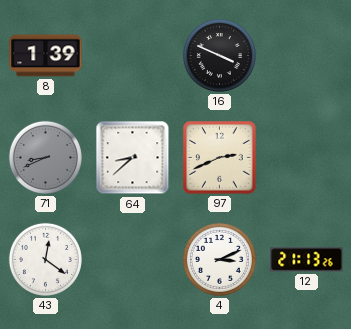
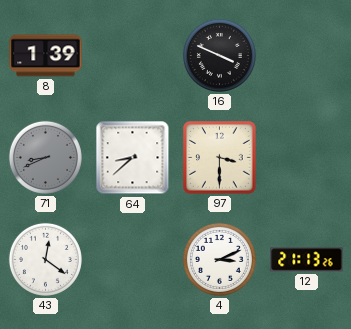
97: 2:41 -> 3:30
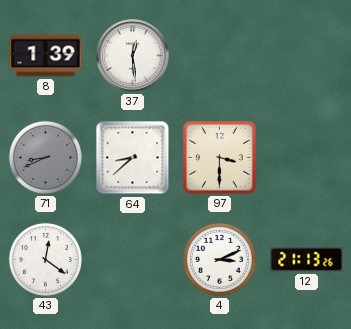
37: none -> 12:29
16: 3:49 -> none
